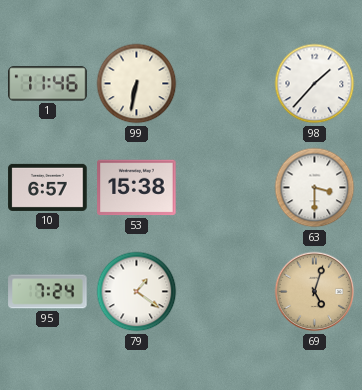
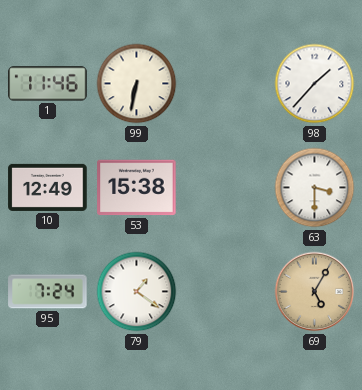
10: 6:57 -> 12:49
69: 5:03 -> 5:05
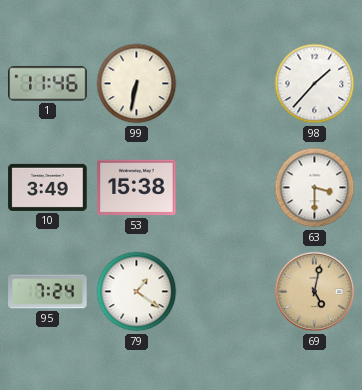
10: 12:49 -> 3:49
69: 5:05 -> 5:02
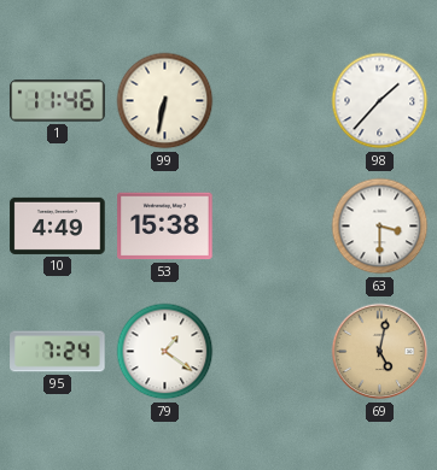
10: 3:49 -> 4:49
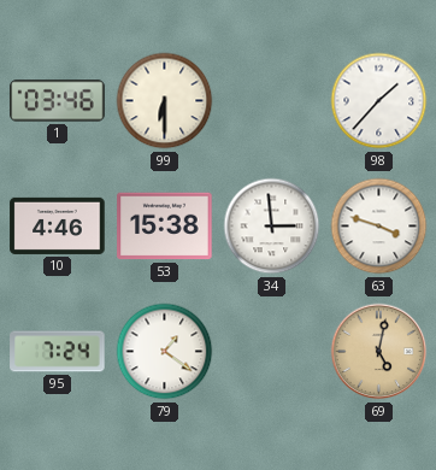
1: 11:46 -> 03:46
99: 6:32 -> 6:30
10: 4:49 -> 4:46
34: none -> 2:59
63: 3:30 -> 3:48
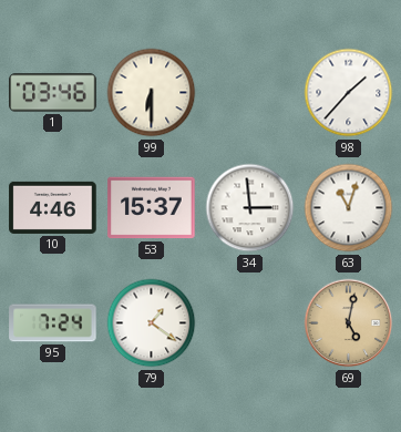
53: 15:38 -> 15:37
63: 3:48 -> 11:03
